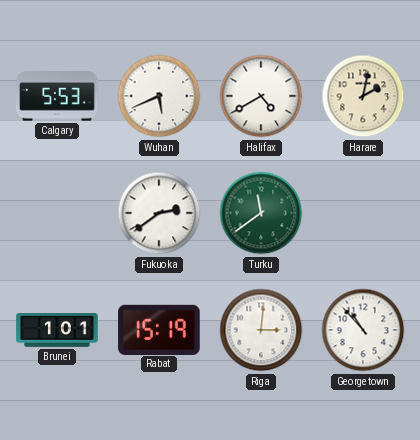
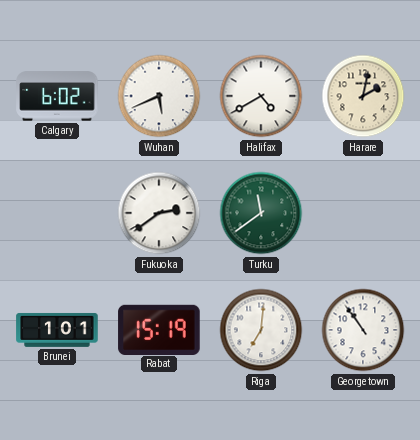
Calgary: 5:53 -> 6:02
Riga: 3:01 -> 7:01
Georgetown: 10:53 -> 10:54
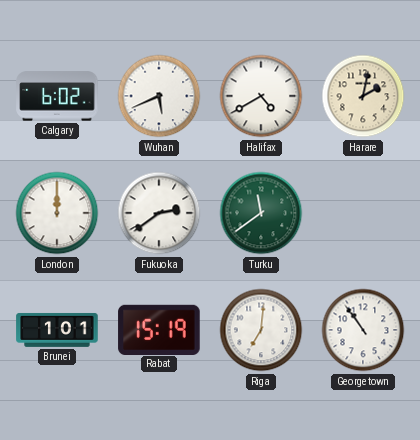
London: none -> 12:00
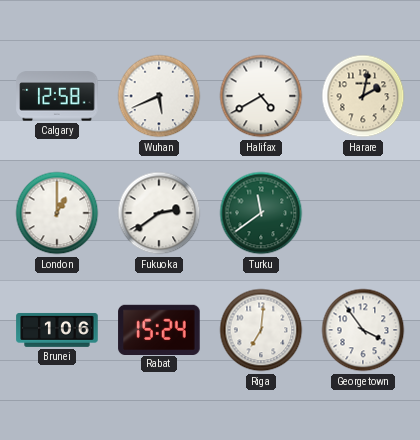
Calgary: 6:02 -> 12:58
London: 12:00 -> 1:00
Brunei: 1:01 -> 1:06
Rabat: 15:19 -> 15:24
Georgetown: 10:54 -> 3:54
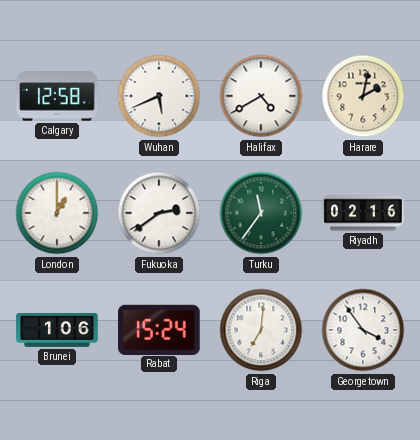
Turku: 11:39 -> 11:36
Riyadh: none -> 02:16
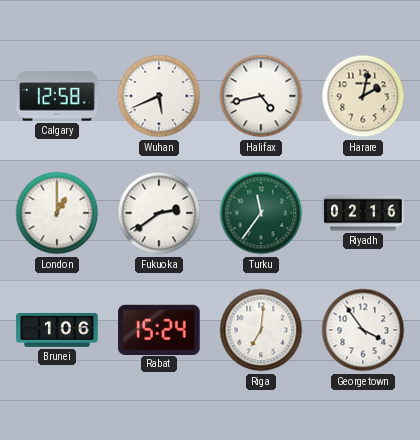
Halifax: 4:40 -> 4:43
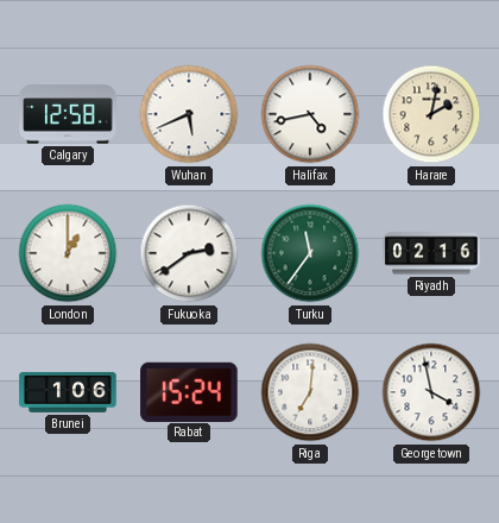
Georgetown: 3:54 -> 3:58
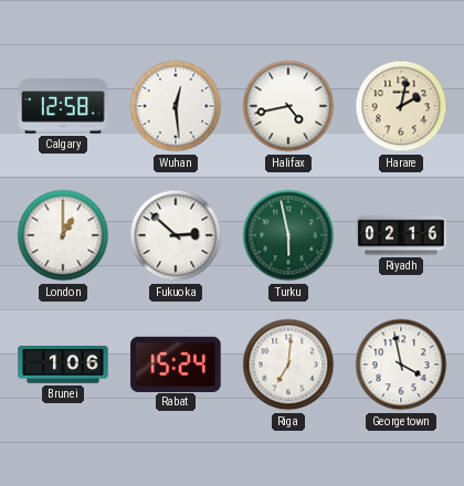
Wuhan: 5:41 -> 12:29
Fukuoka: 2:39 -> 2:52
Turku: 11:36 -> 5:58
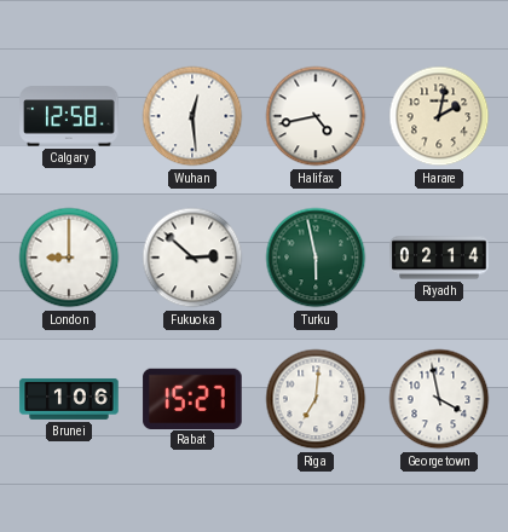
London: 1:00 -> 9:00
Riyadh: 02:16 -> 02:14
Rabat: 15:24 -> 15:27
